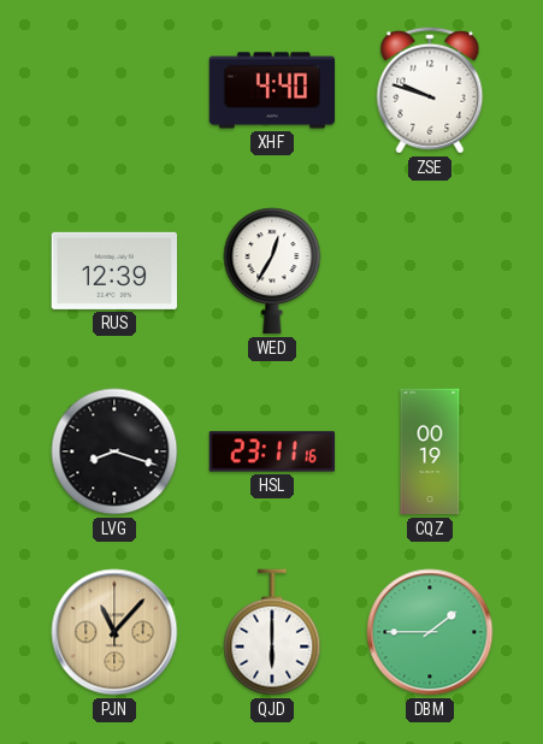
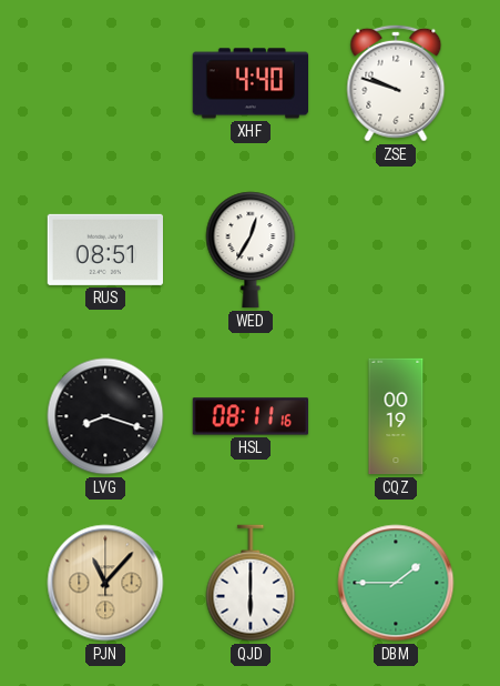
RUS: 12:39 -> 08:51
HSL: 23:11 -> 08:11
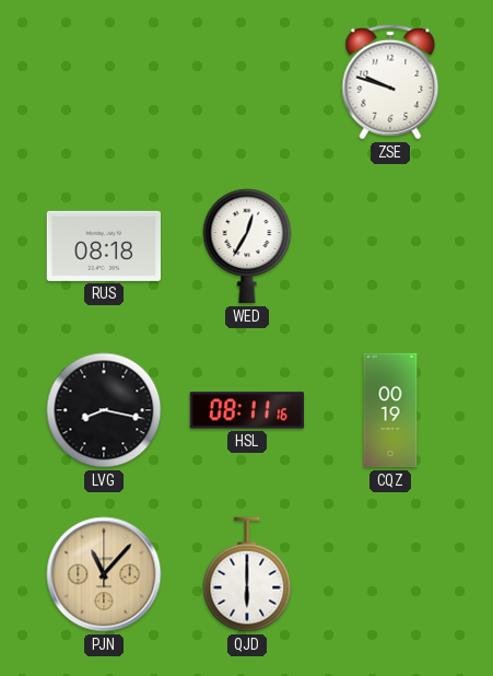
XHF: 4:40 -> none
RUS: 08:51 -> 08:18
LVG: 8:18 -> 8:17
DBM: 1:45 -> none
